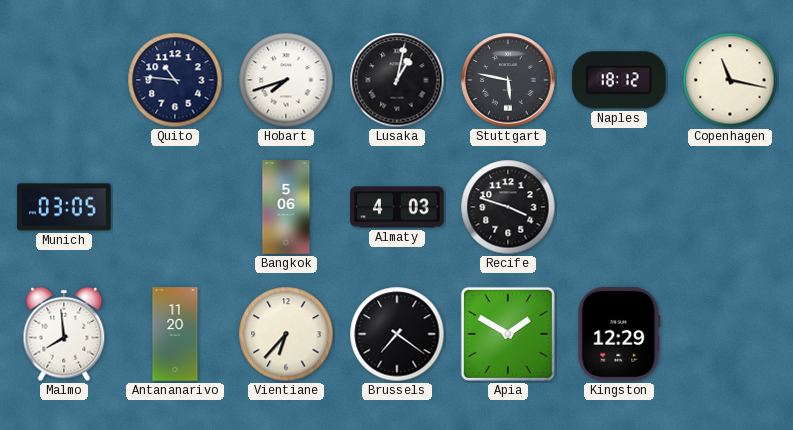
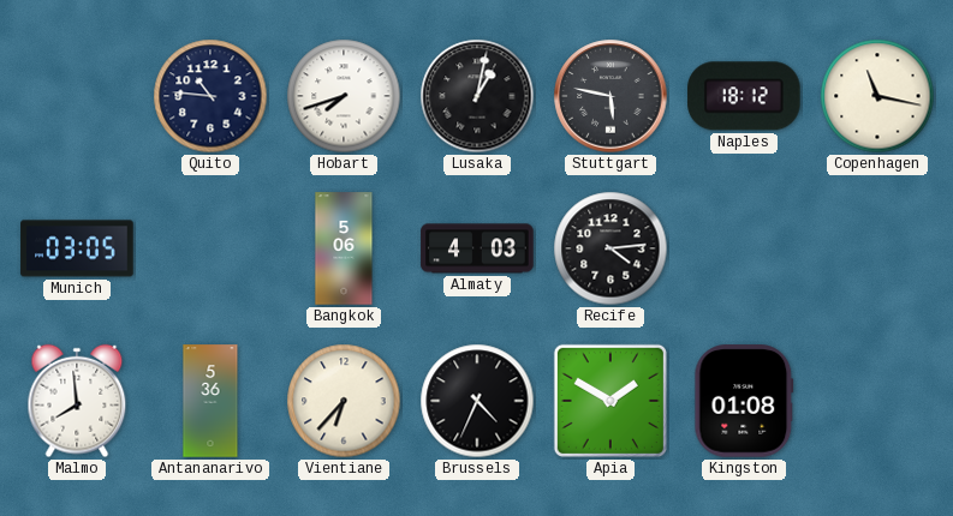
Recife: 3:48 -> 4:14
Antananarivo: 11:20 -> 5:36
Brussels: 7:21 -> 4:34
Kingston: 12:29 -> 01:08
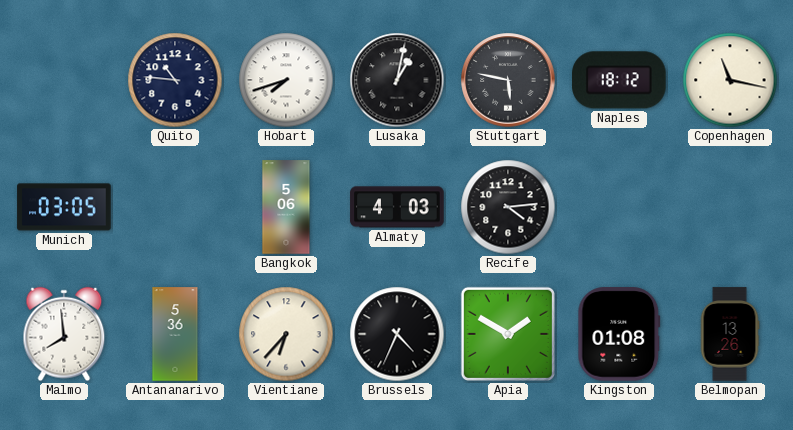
Belmopan: none -> 13:26
